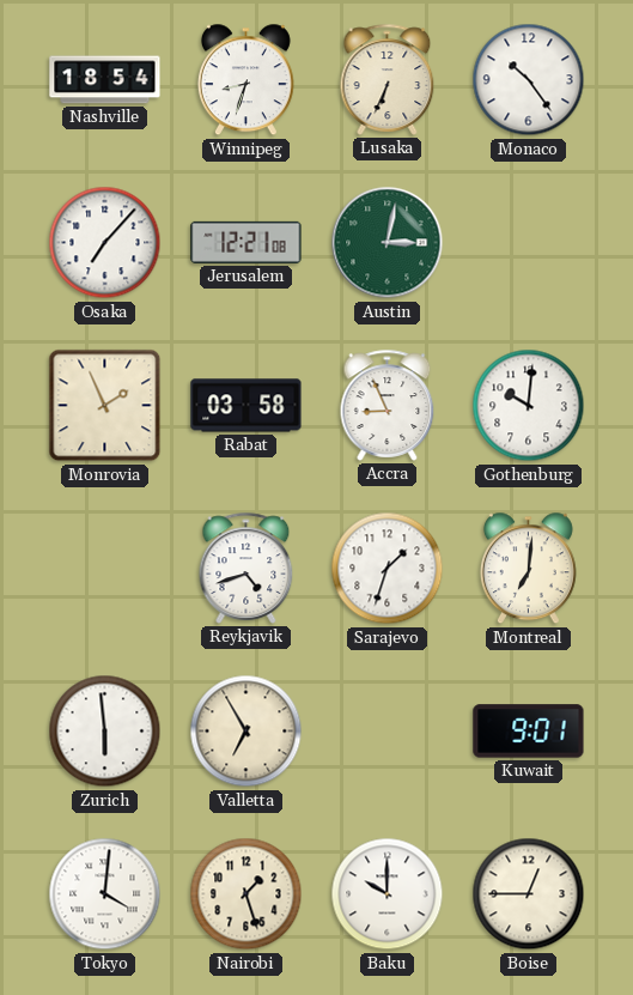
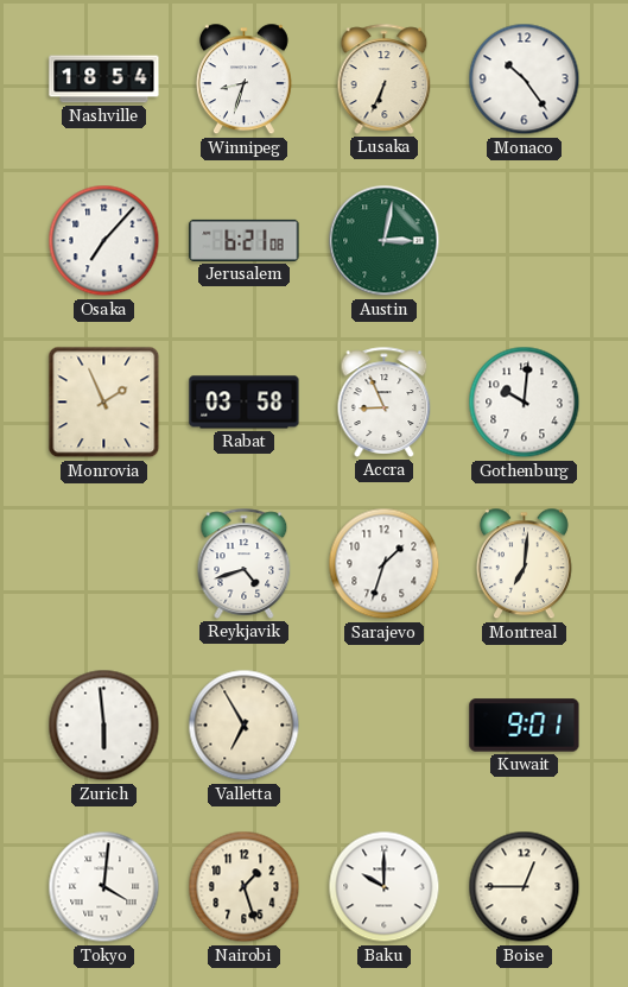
Jerusalem: 12:21 -> 6:21
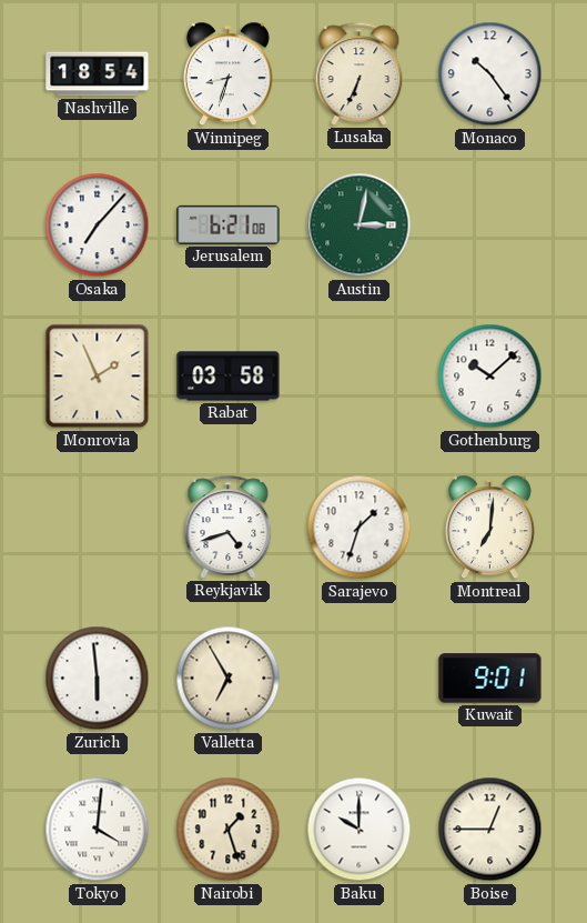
Accra: 8:56 -> none
Gothenburg: 10:01 -> 10:08
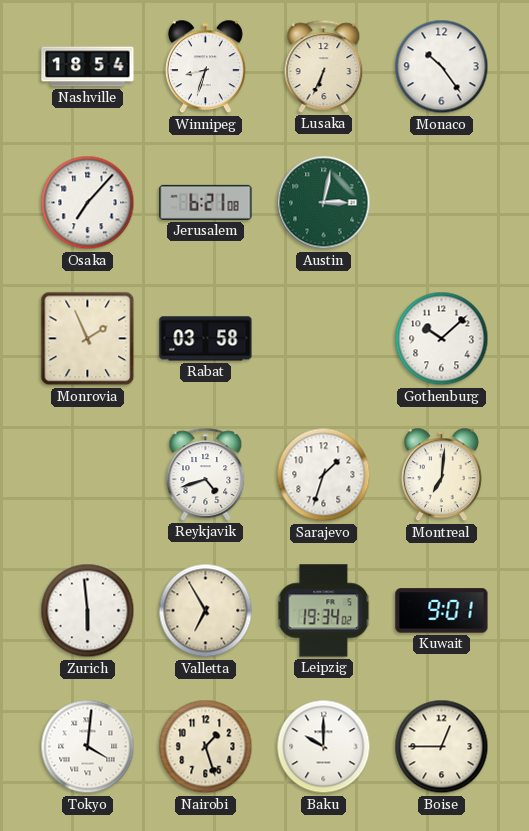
Leipzig: none -> 19:34
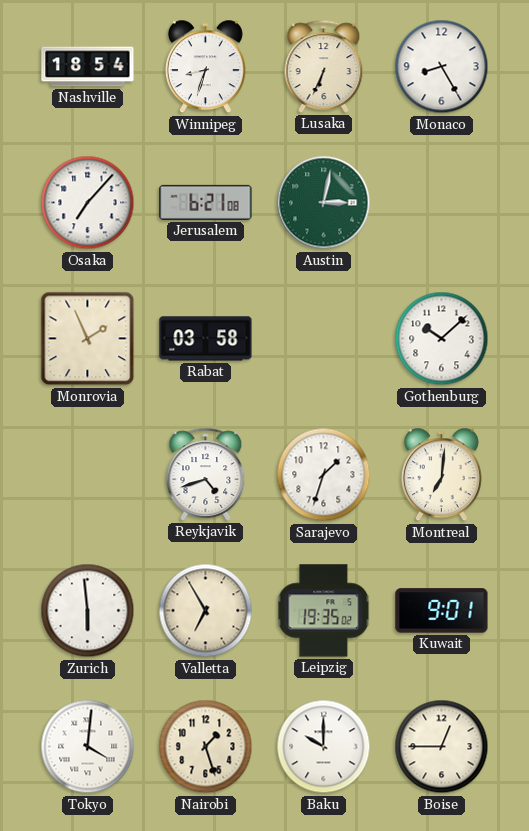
Monaco: 10:24 -> 8:25
Leipzig: 19:34 -> 19:35
